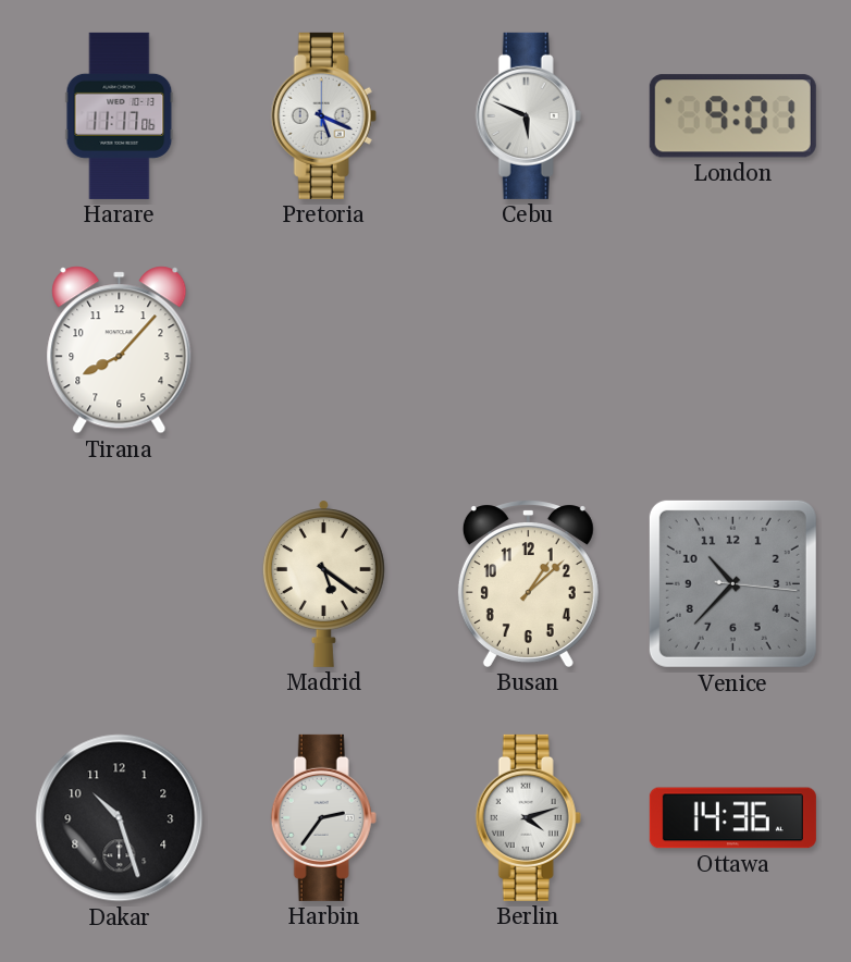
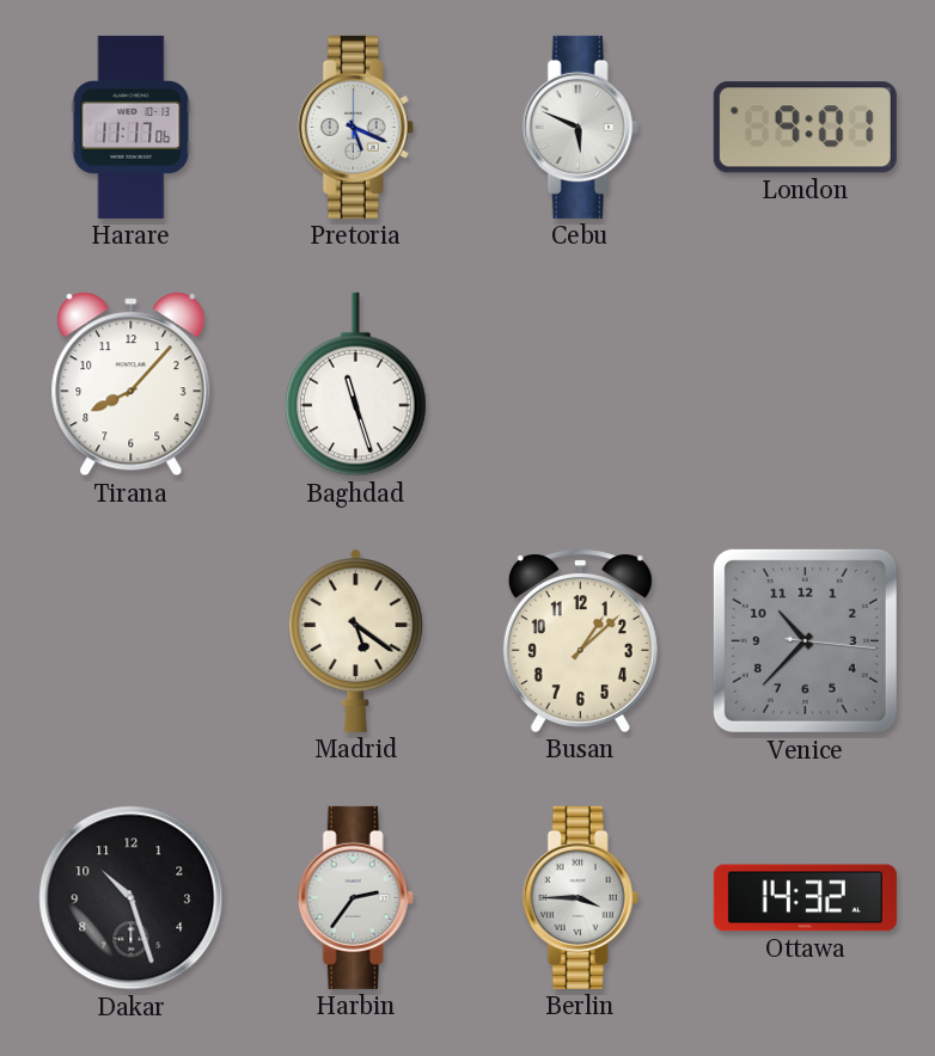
Baghdad: none -> 11:27
Berlin: 4:12 -> 3:45
Ottawa: 14:36 -> 14:32
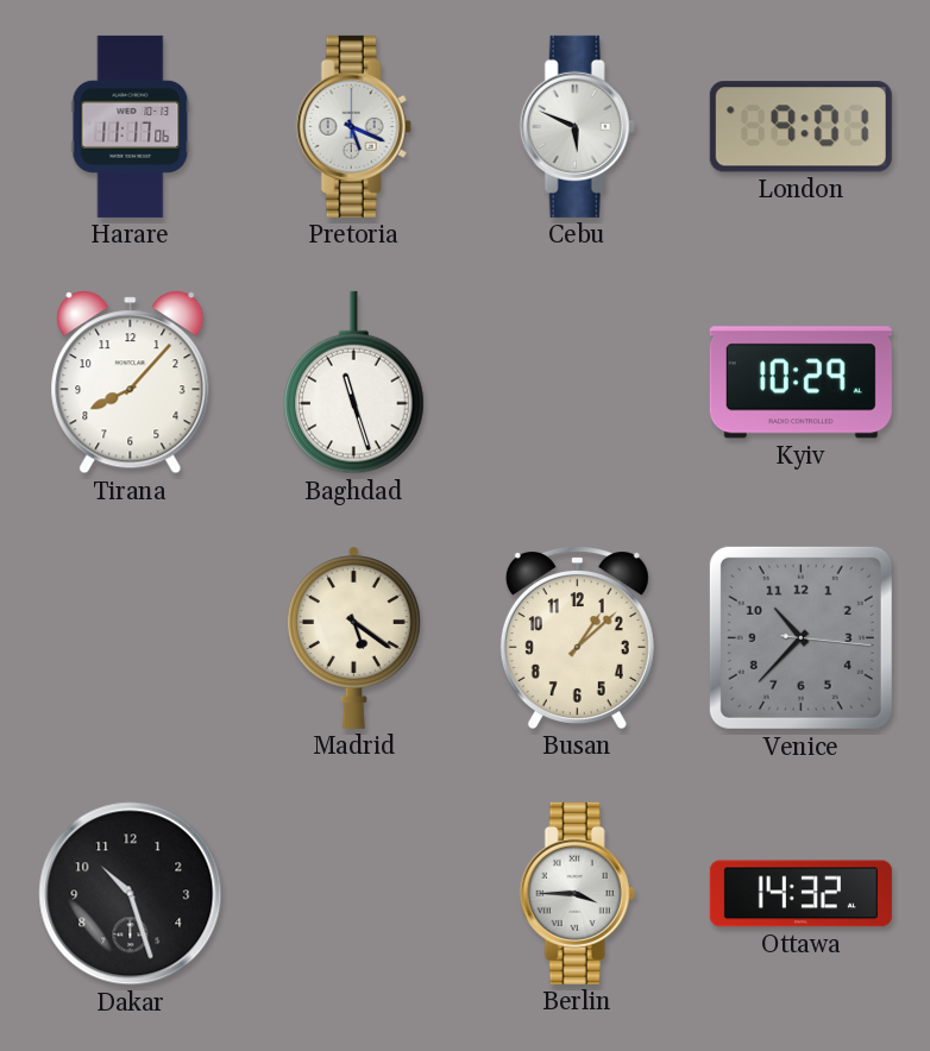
Kyiv: none -> 10:29
Harbin: 2:36 -> none
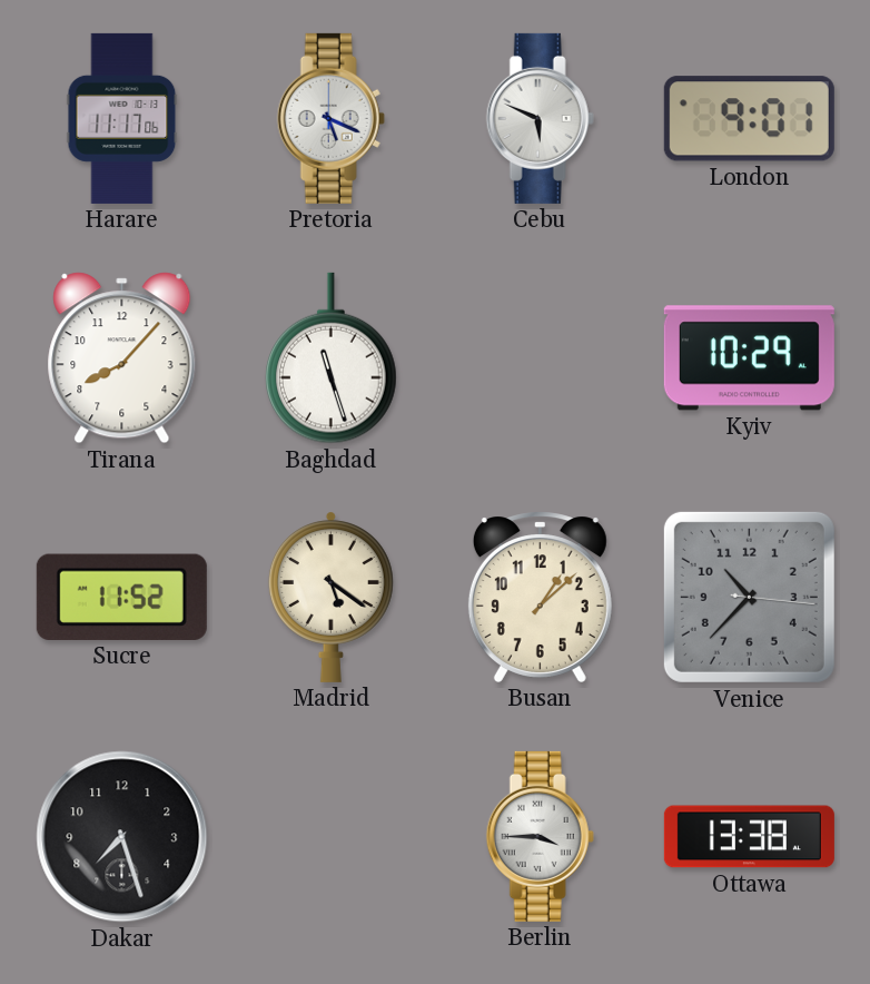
Sucre: none -> 11:52
Dakar: 10:27 -> 7:27
Ottawa: 14:32 -> 13:38
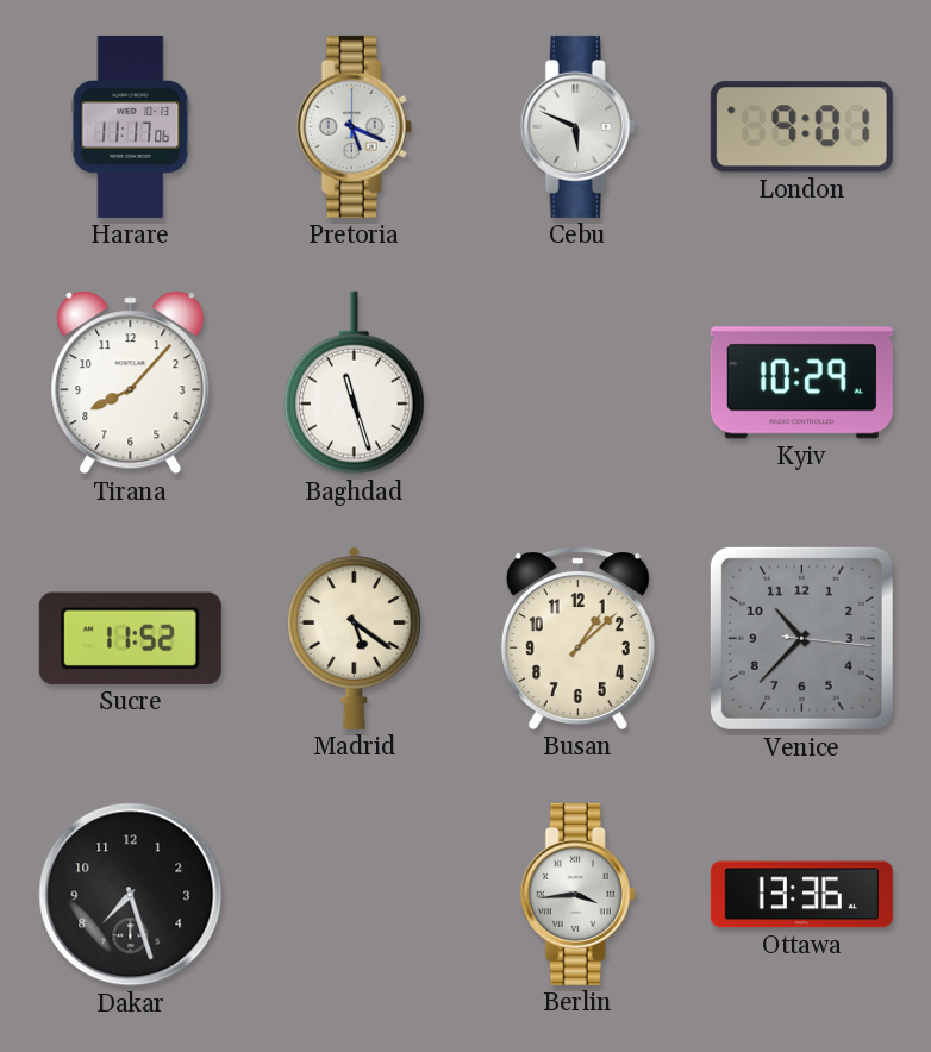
Berlin: 3:45 -> 3:44
Ottawa: 13:38 -> 13:36
